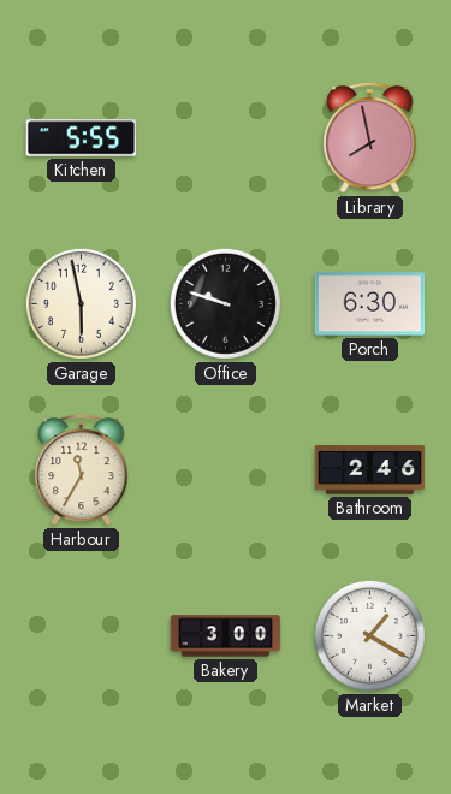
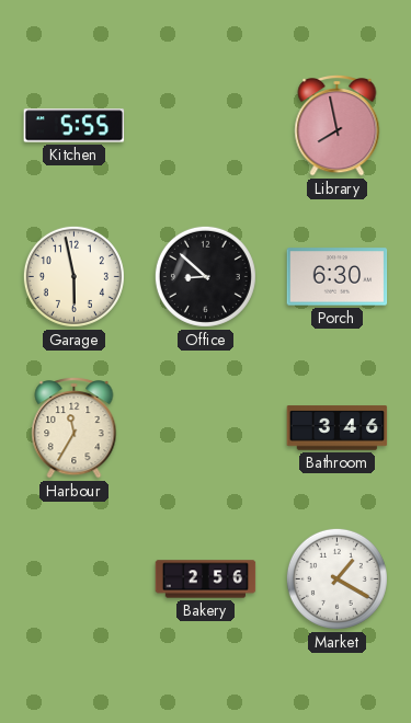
Office: 9:48 -> 8:52
Bathroom: 2:46 -> 3:46
Bakery: 3:00 -> 2:56
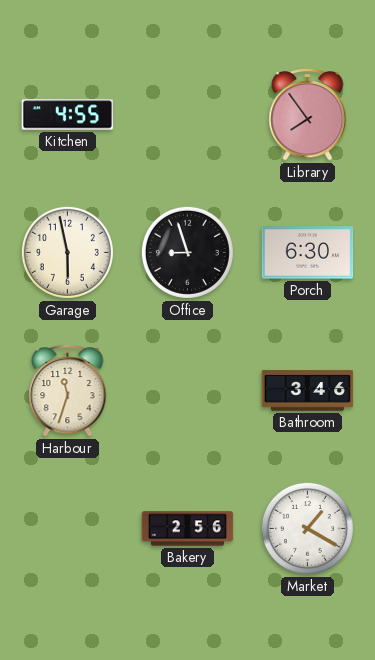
Kitchen: 5:55 -> 4:55
Library: 7:58 -> 7:54
Office: 8:52 -> 8:57
Harbour: 11:35 -> 11:33
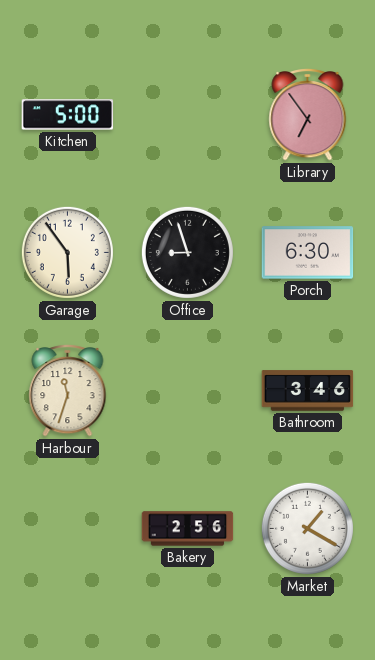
Kitchen: 4:55 -> 5:00
Library: 7:54 -> 6:54
Garage: 5:58 -> 5:54
